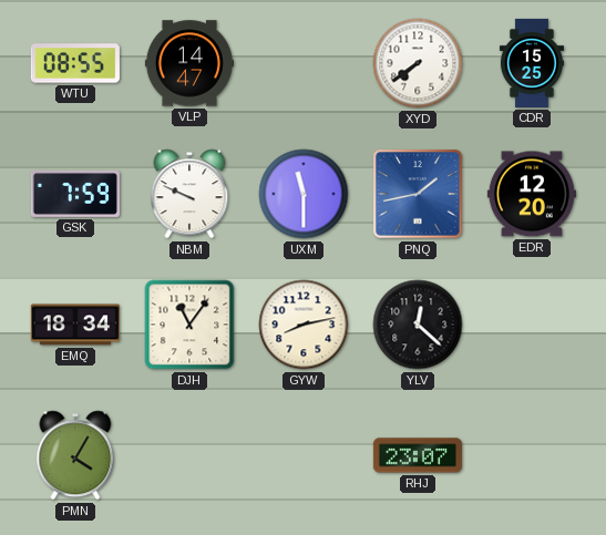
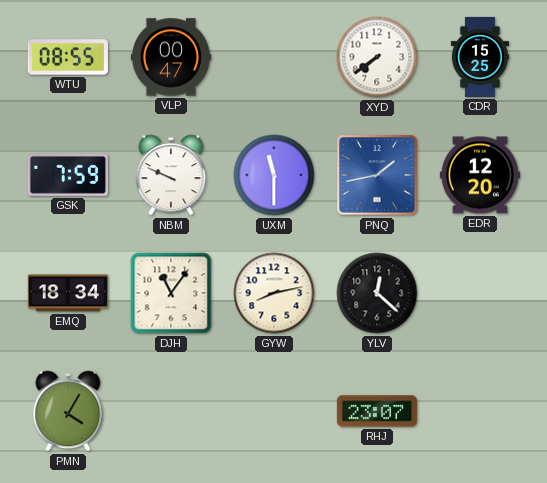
VLP: 14:47 -> 00:47
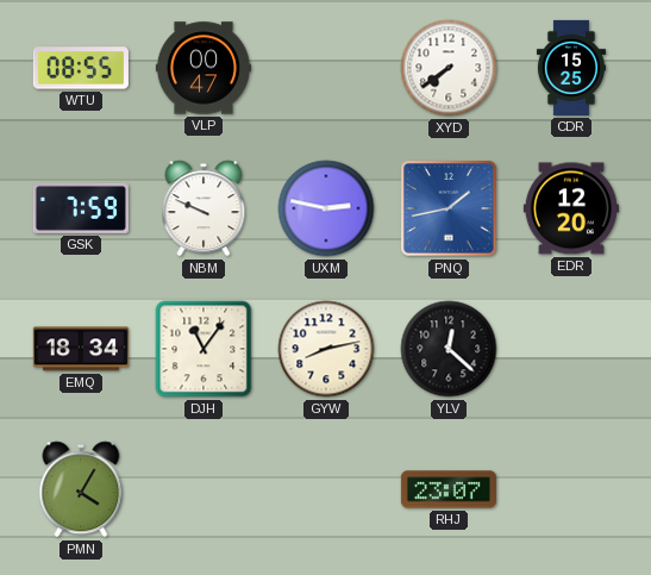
UXM: 11:30 -> 2:47
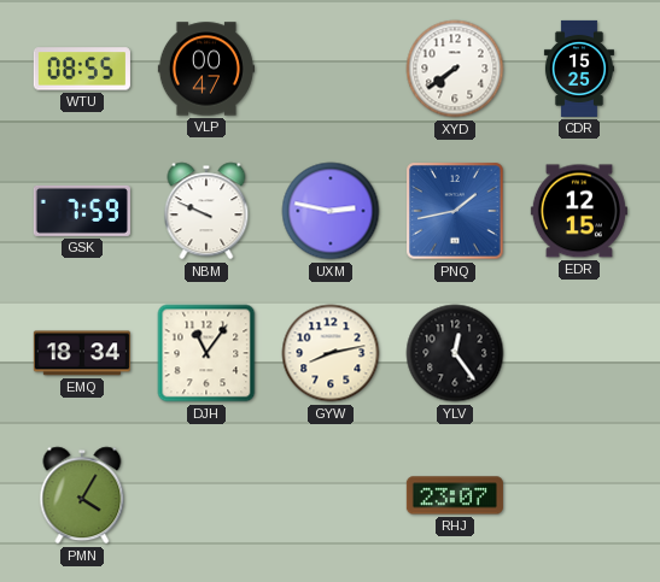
EDR: 12:20 -> 12:15
YLV: 12:22 -> 12:24
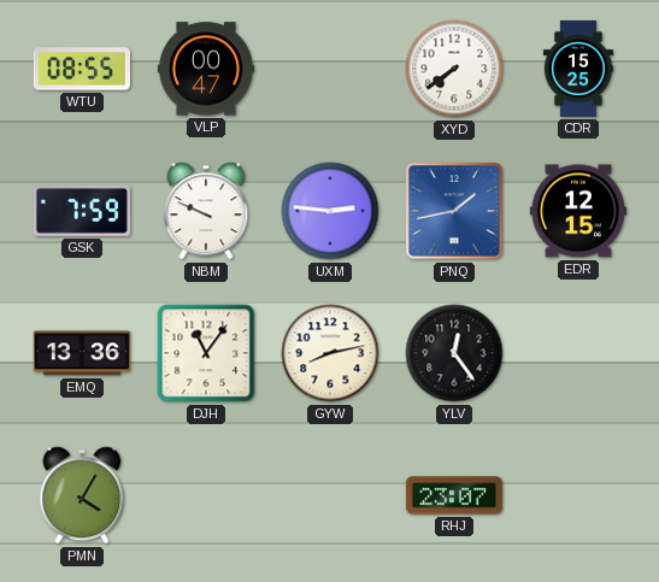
UXM: 2:47 -> 2:46
EMQ: 18:34 -> 13:36
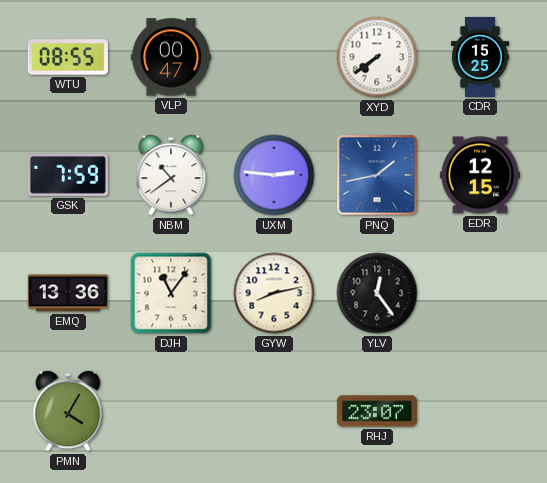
NBM: 9:49 -> 10:39
